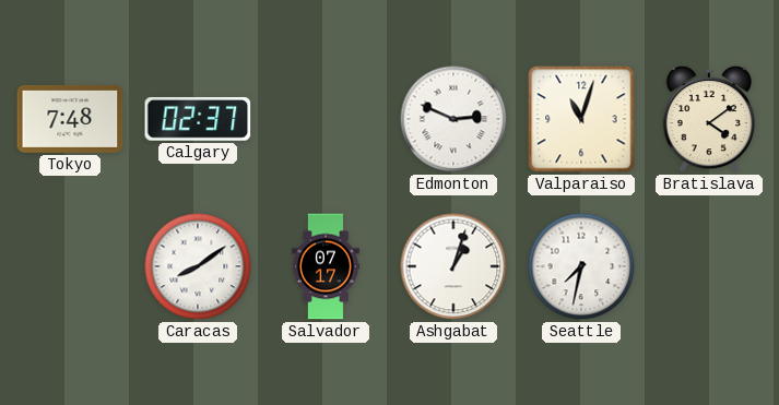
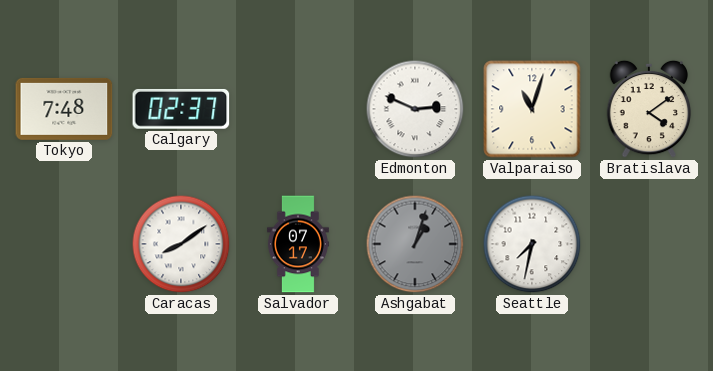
Ashgabat dial: white -> grey
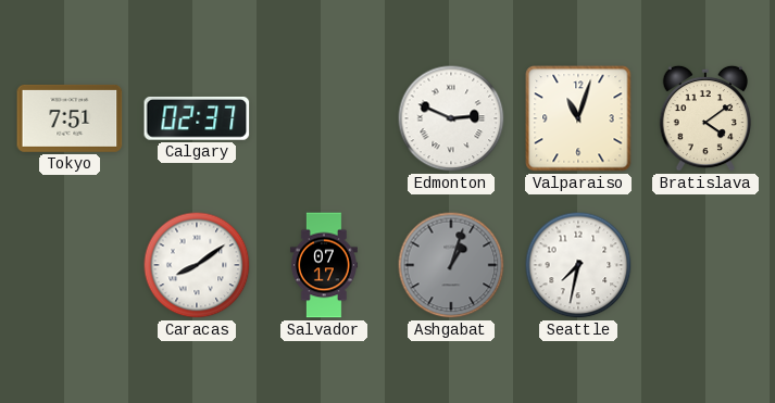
Tokyo: 7:48 -> 7:51
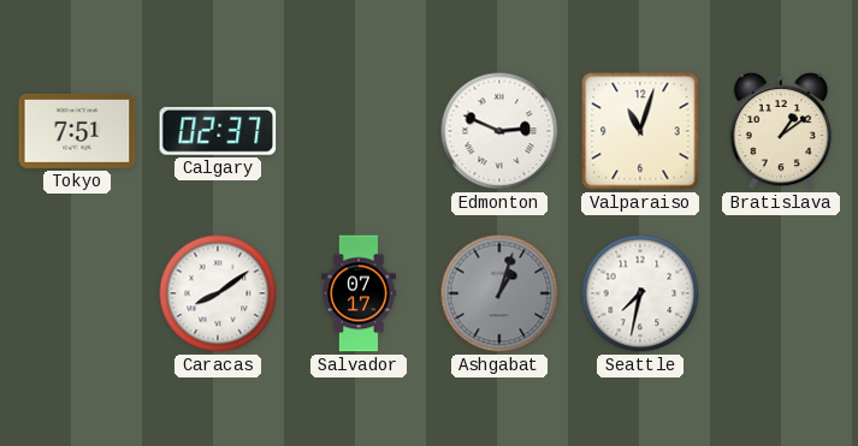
Bratislava: 4:09 -> 1:09
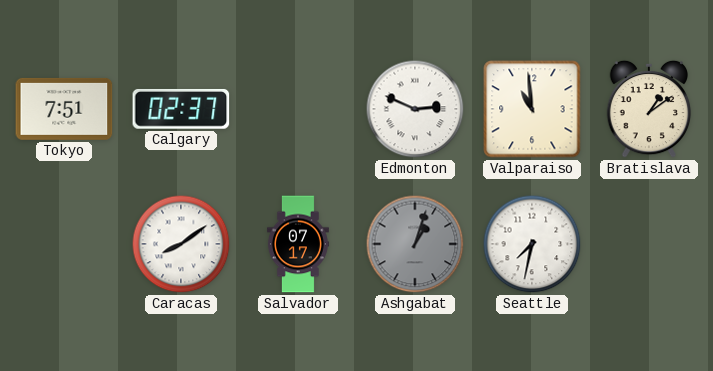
Valparaiso: 11:03 -> 10:59
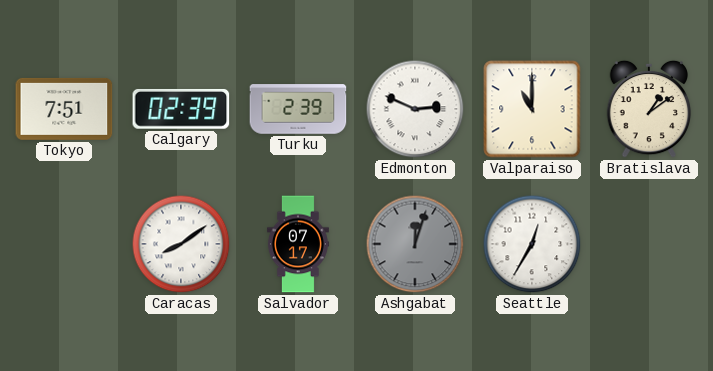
Calgary: 02:37 -> 02:39
Turku: none -> 2:39
Valparaiso: 10:59 -> 11:00
Ashgabat: 1:03 -> 12:03
Seattle: 7:32 -> 12:35
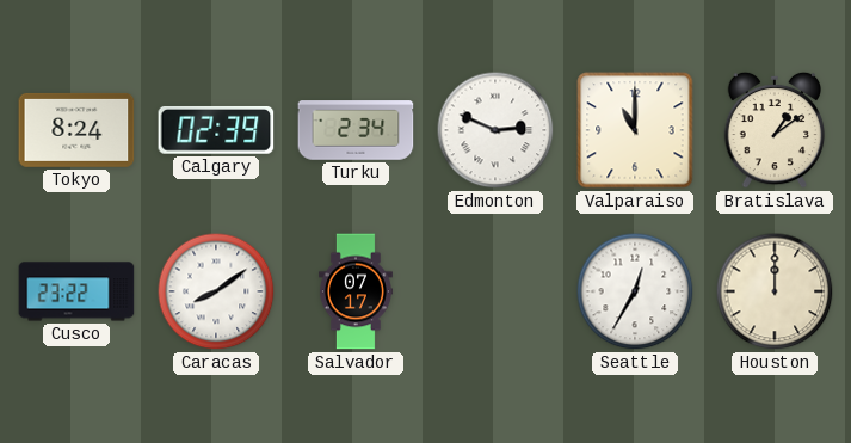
Tokyo: 7:51 -> 8:24
Turku: 2:39 -> 2:34
Cusco: none -> 23:22
Ashgabat: 12:03 -> none
Houston: none -> 12:00
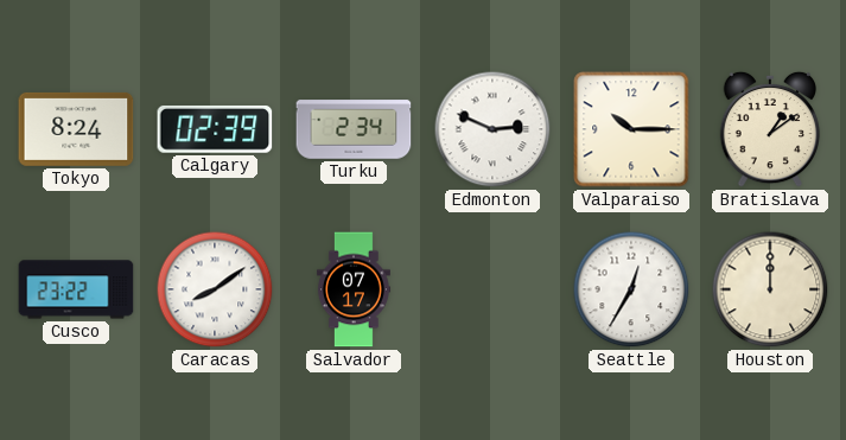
Valparaiso: 11:00 -> 10:15
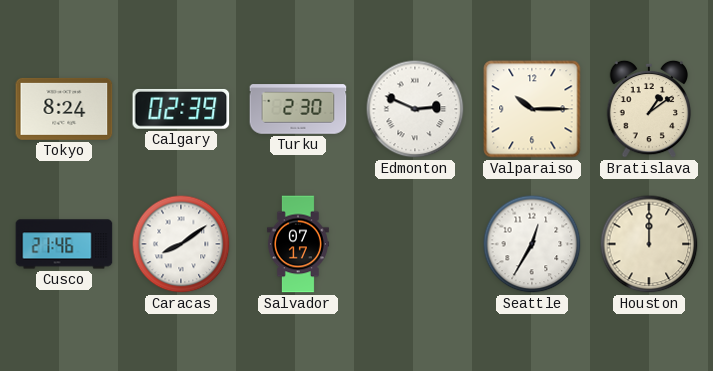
Turku: 2:34 -> 2:30
Cusco: 23:22 -> 21:46
